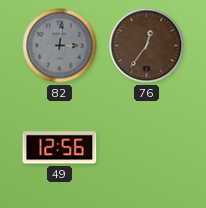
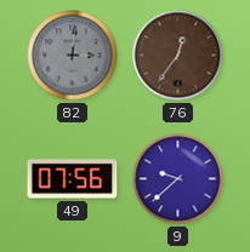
49: 12:56 -> 07:56
9: none -> 9:38
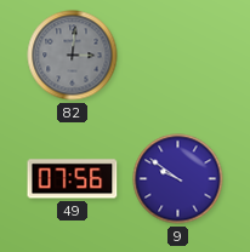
76: 12:36 -> none
9: 9:38 -> 9:51
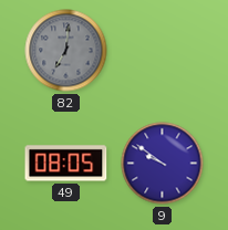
82: 3:01 -> 7:01
49: 07:56 -> 08:05
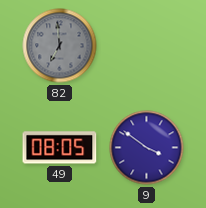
82: 7:01 -> 6:59
9: 9:51 -> 3:51
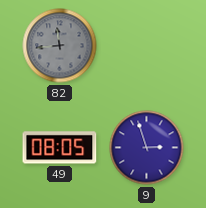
82: 6:59 -> 11:44
9: 3:51 -> 2:57
